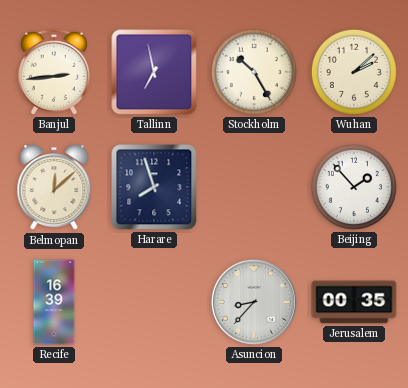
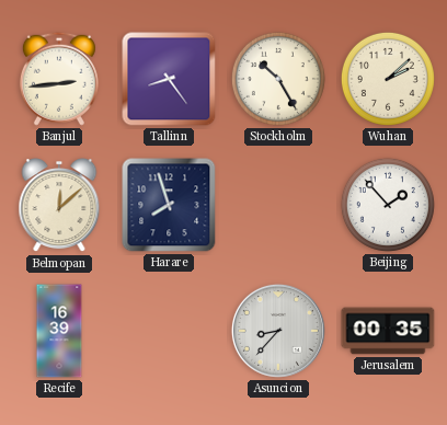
Tallinn: 6:58 -> 8:24
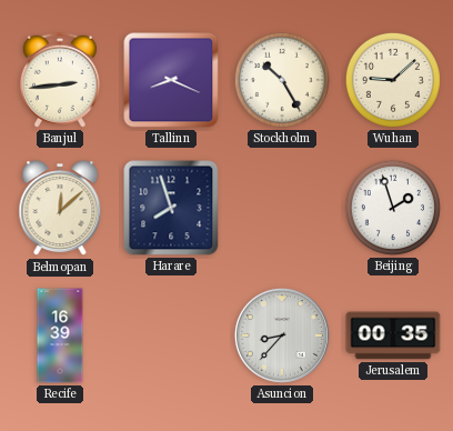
Tallinn: 8:24 -> 8:19
Wuhan: 2:08 -> 9:08
Beijing: 1:53 -> 1:57
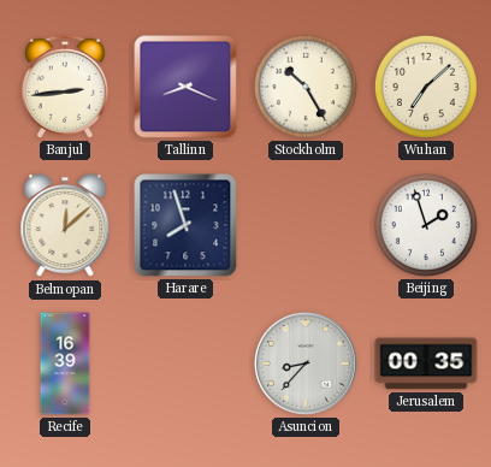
Wuhan: 9:08 -> 7:08
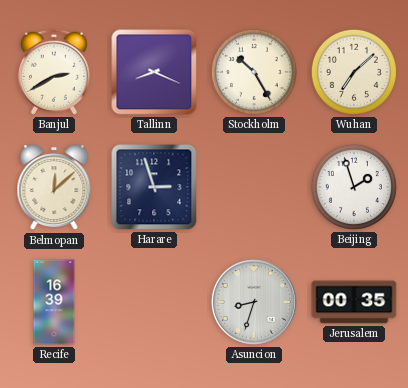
Banjul: 2:44 -> 2:40
Harare: 7:57 -> 2:57
Asuncion: 8:37 -> 8:33
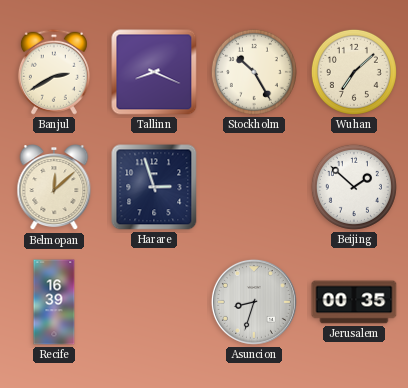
Beijing: 1:57 -> 1:52
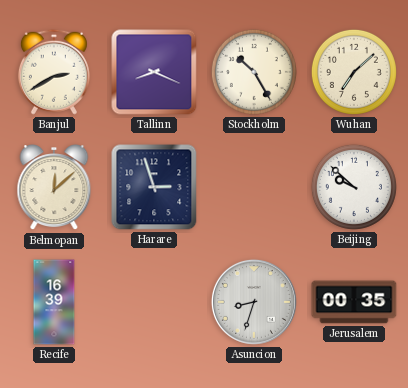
Beijing: 1:52 -> 9:52
